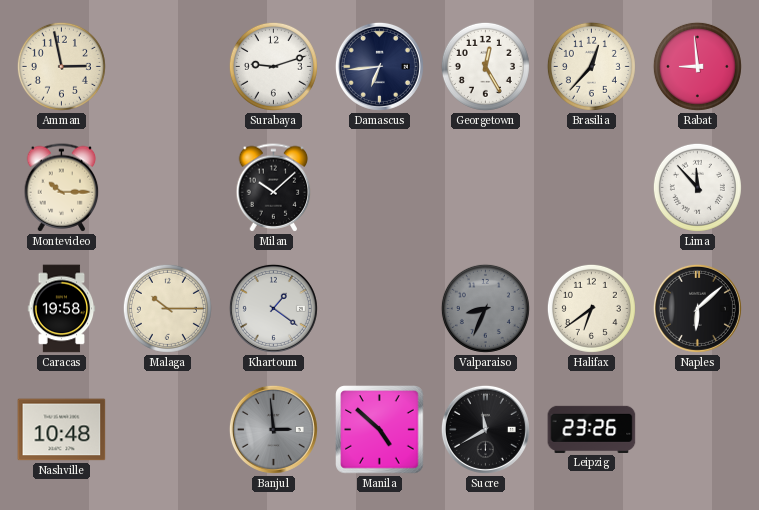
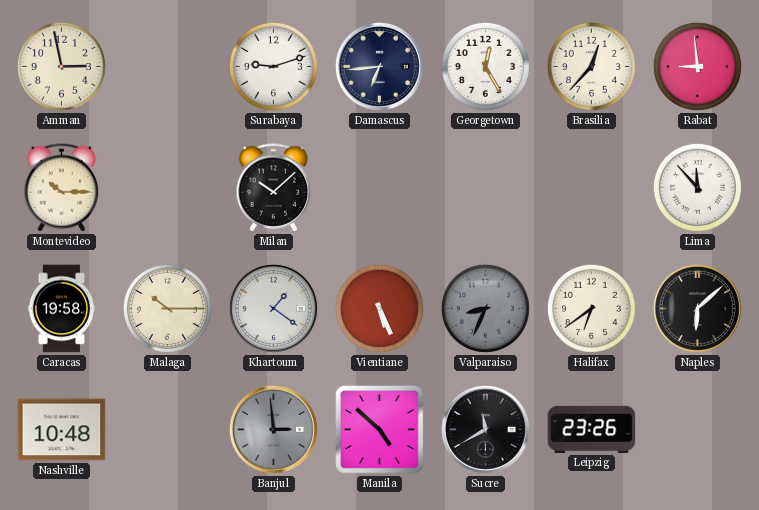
Vientiane: none -> 5:26
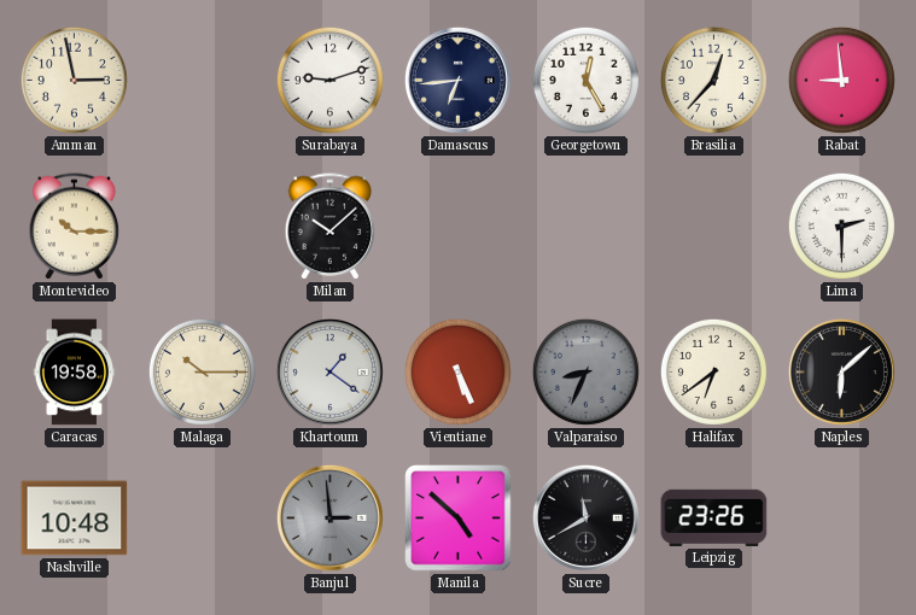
Lima: 11:53 -> 2:30
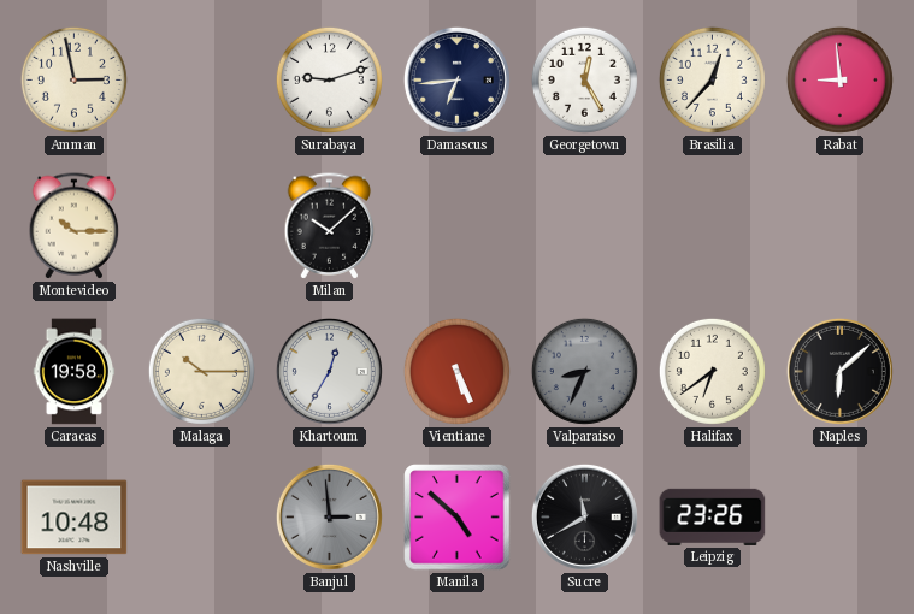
Lima: 2:30 -> none
Khartoum: 1:21 -> 12:35
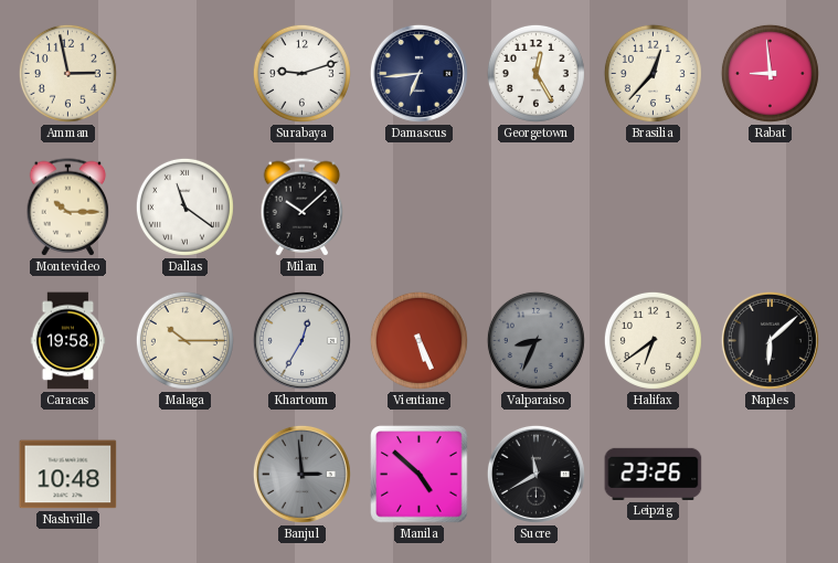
Dallas: none -> 11:21
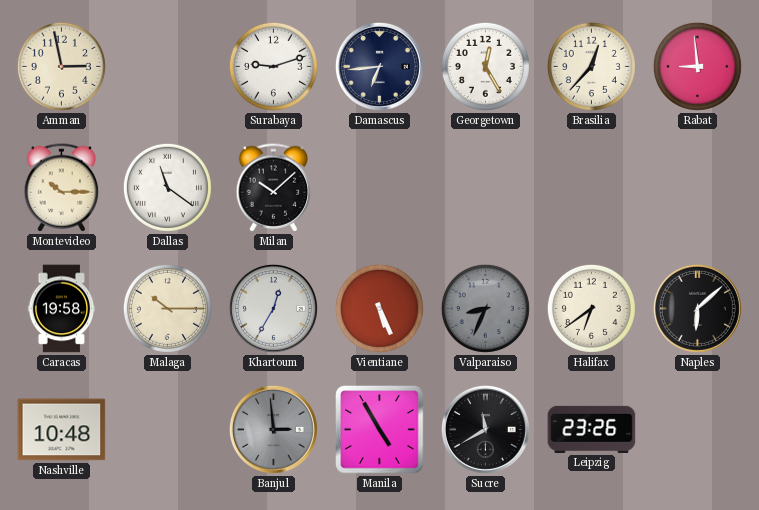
Manila: 4:52 -> 4:55
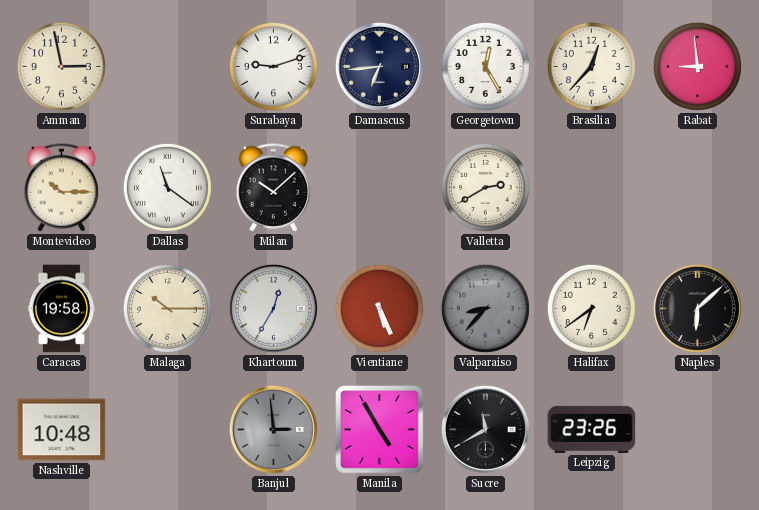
Valletta: none -> 2:40
Valparaiso: 8:34 -> 8:37
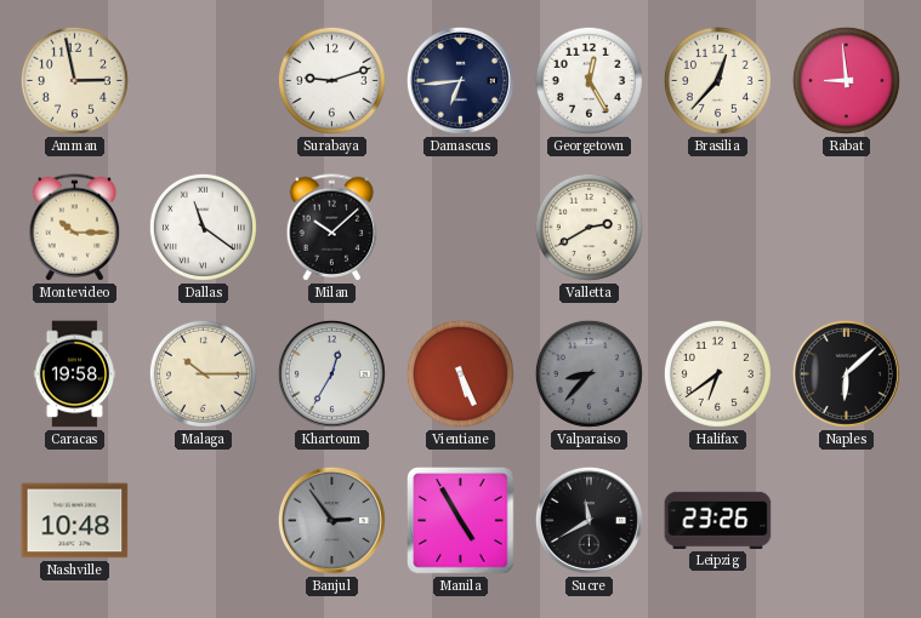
Banjul: 2:59 -> 2:54
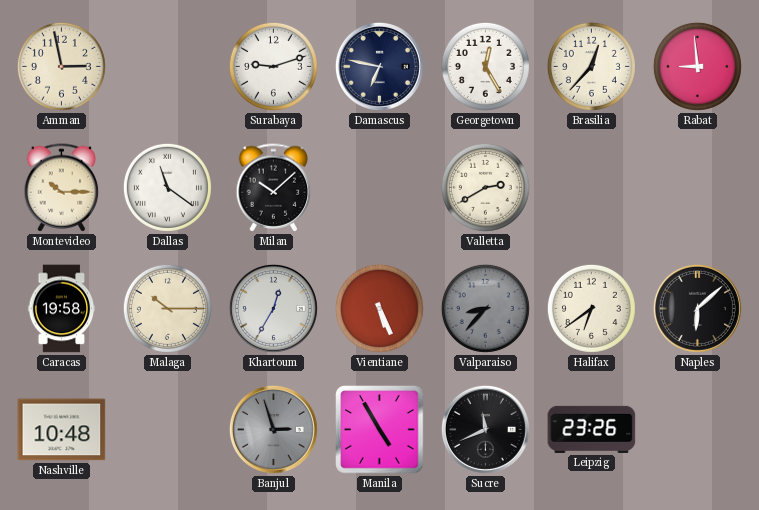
Damascus: 6:44 -> 6:47
Banjul: 2:54 -> 2:57
Sucre: 11:40 -> 11:41
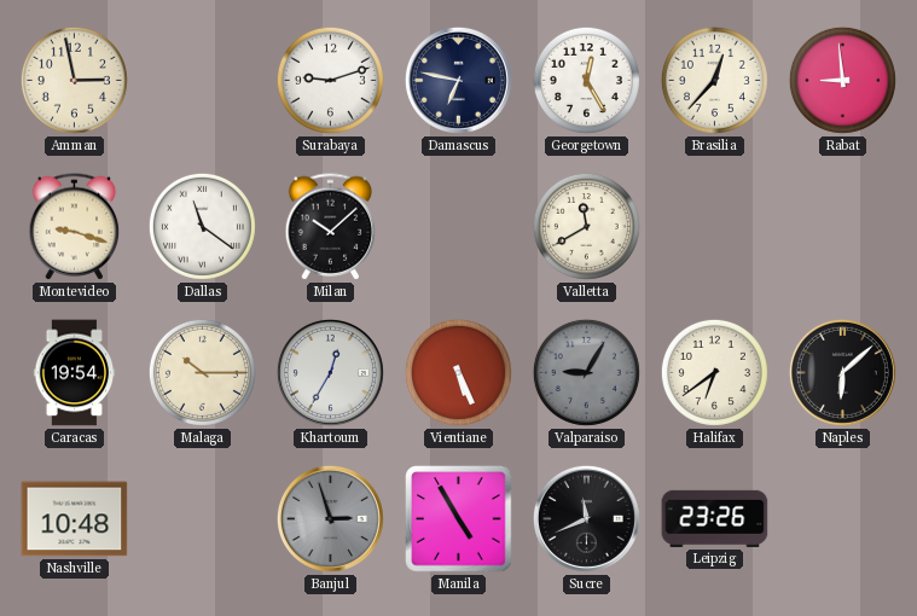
Montevideo: 10:15 -> 9:18
Valletta: 2:40 -> 11:40
Caracas: 19:58 -> 19:54
Valparaiso: 8:37 -> 9:05
